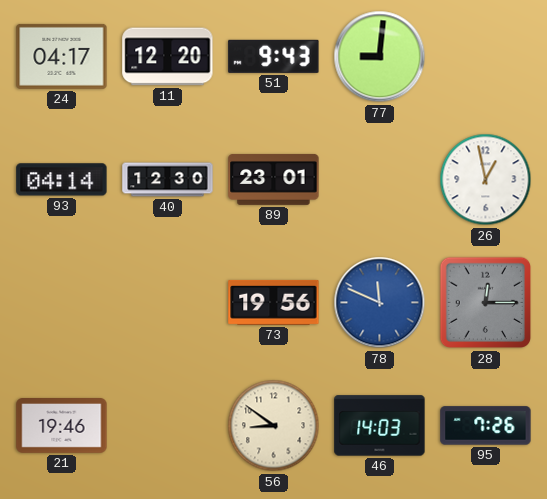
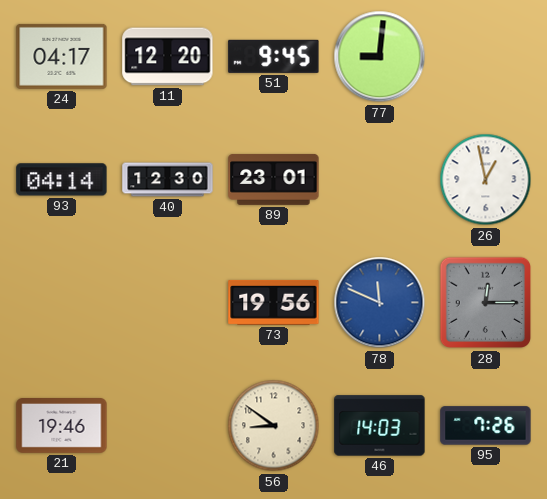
51: 9:43 -> 9:45
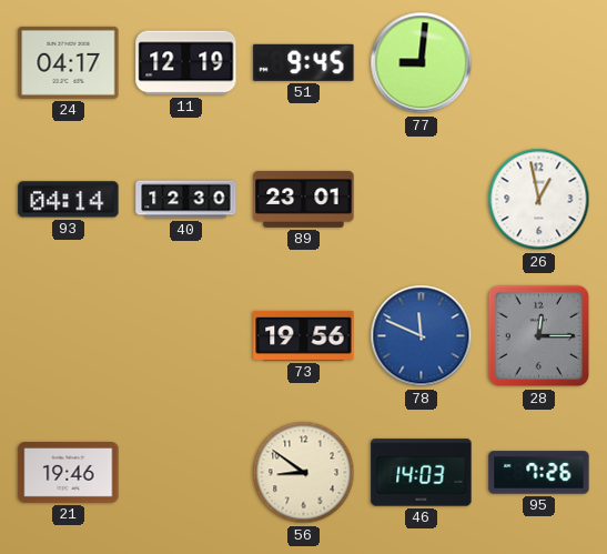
11: 12:20 -> 12:19
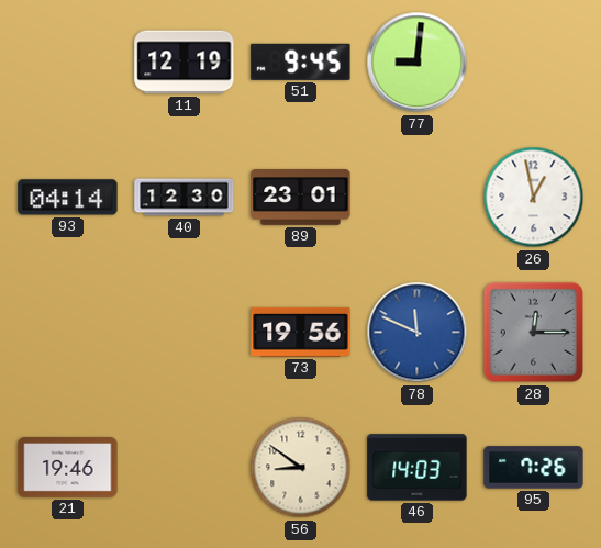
24: 04:17 -> none
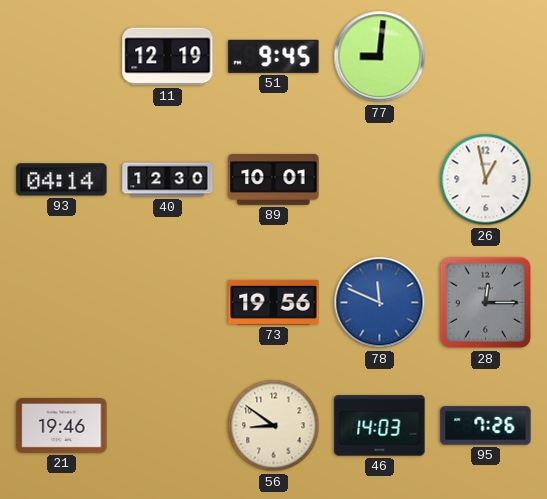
89: 23:01 -> 10:01
